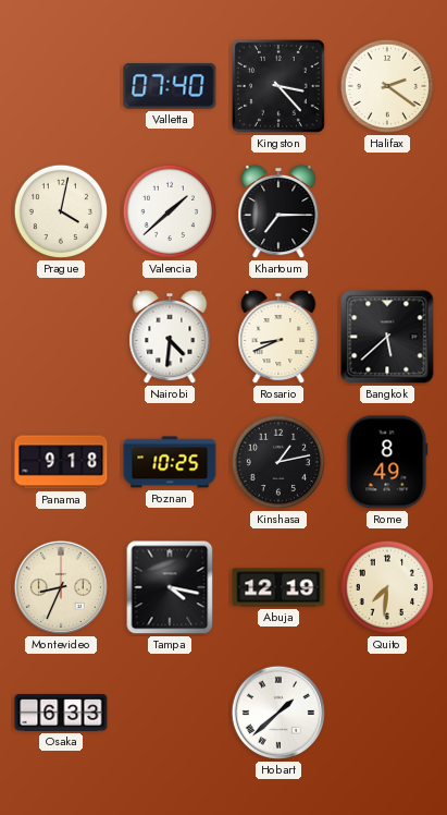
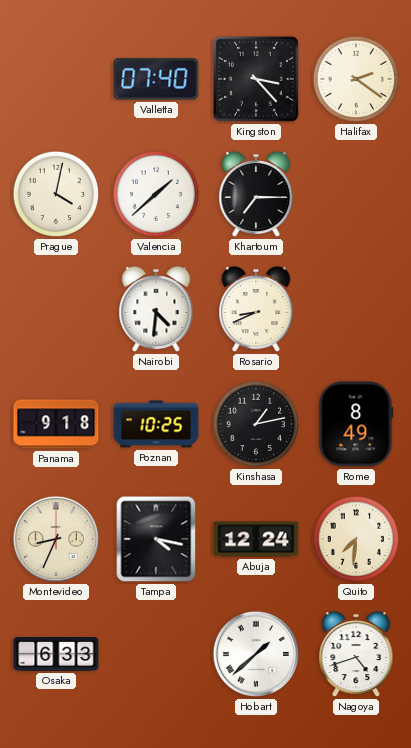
Bangkok: 5:38 -> none
Abuja: 12:19 -> 12:24
Nagoya: none -> 4:42
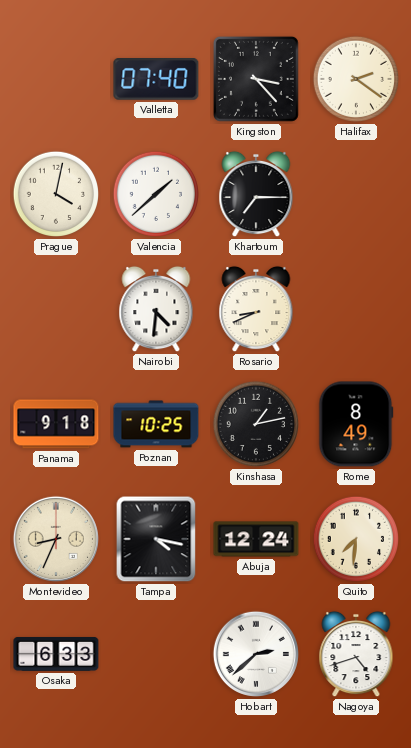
Hobart: 1:38 -> 2:38
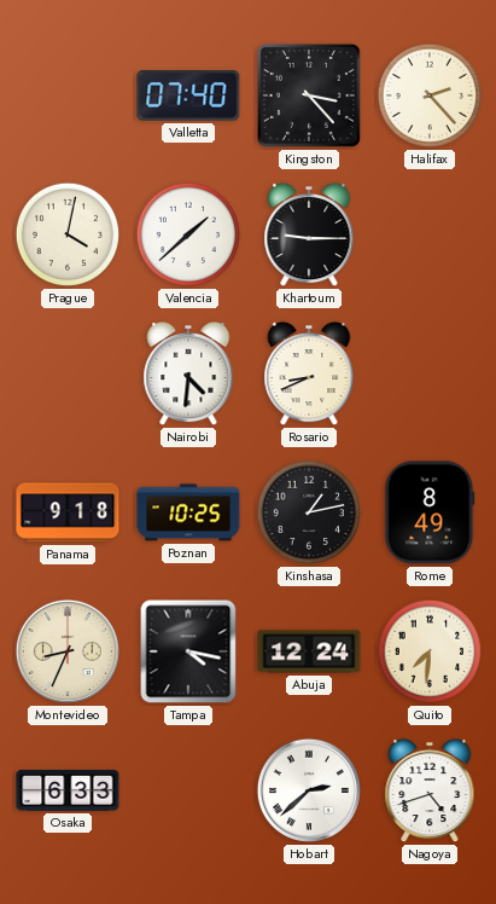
Halifax: 2:21 -> 2:23
Khartoum: 7:15 -> 9:15
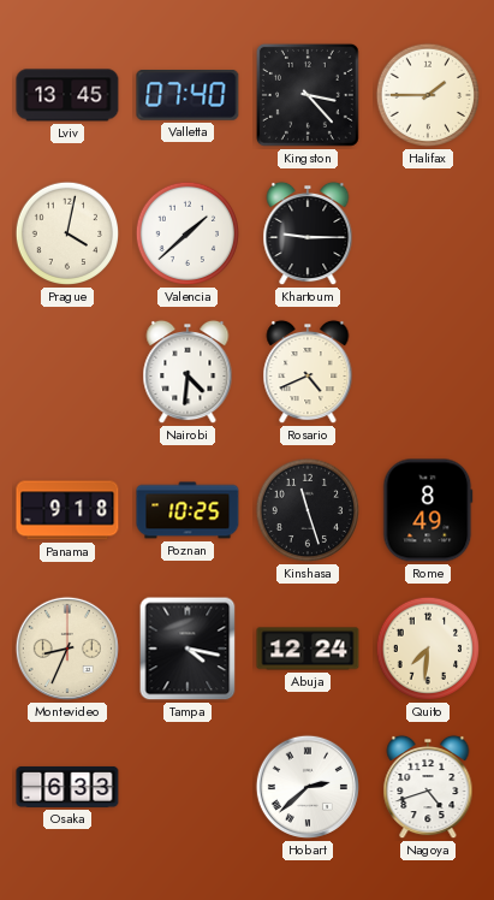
Lviv: none -> 13:45
Halifax: 2:23 -> 1:45
Rosario: 8:41 -> 4:41
Kinshasa: 1:13 -> 11:27
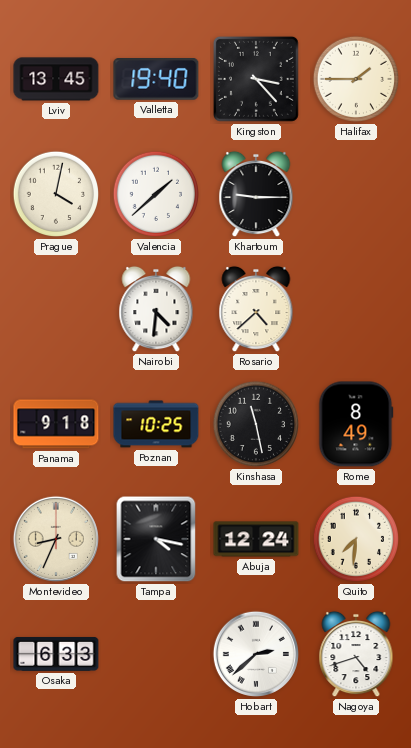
Valletta: 07:40 -> 19:40
Rosario: 4:41 -> 4:38
Kinshasa: 11:27 -> 11:28
